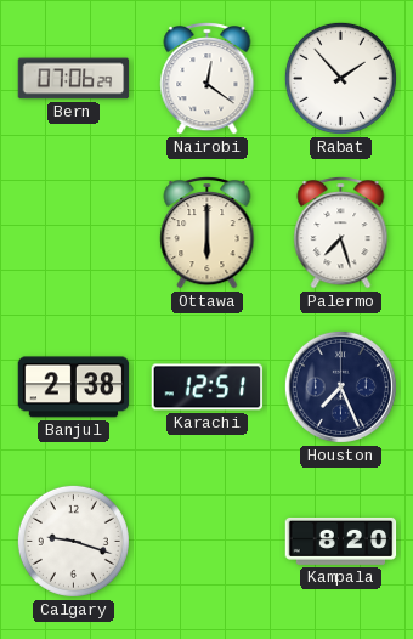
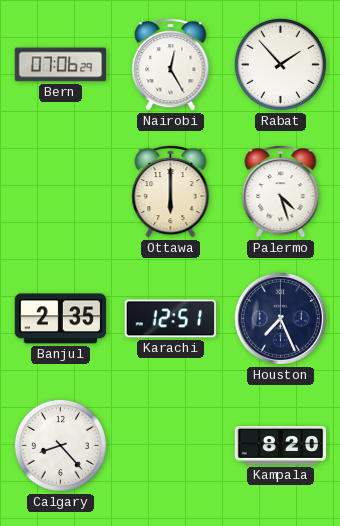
Nairobi: 12:21 -> 12:25
Palermo: 7:27 -> 4:27
Banjul: 2:38 -> 2:35
Calgary: 9:18 -> 8:23
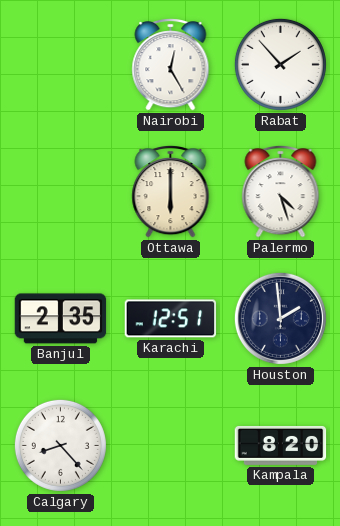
Bern: 07:06 -> none
Houston: 7:26 -> 1:59
